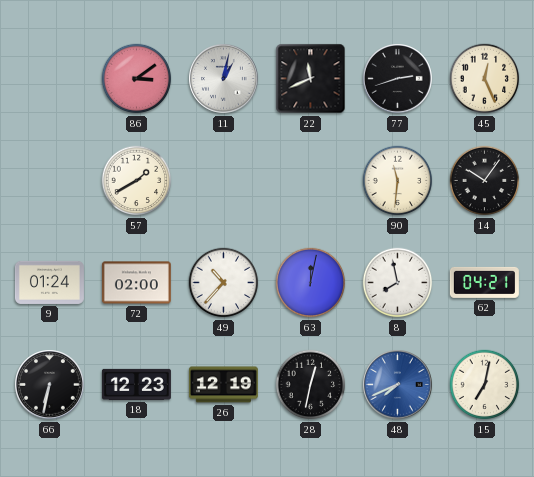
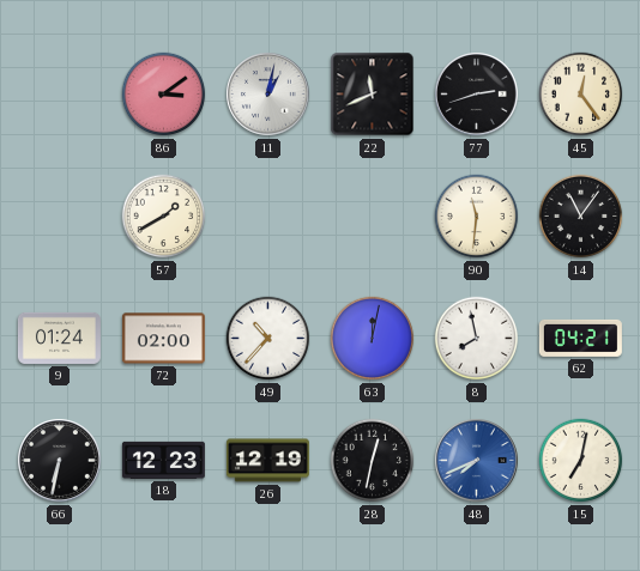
45: 12:26 -> 12:24
14: 10:06 -> 11:06
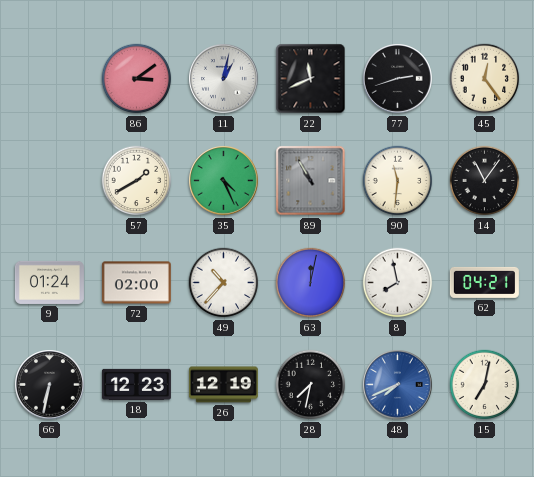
35: none -> 4:26
89: none -> 10:55
28: 12:32 -> 7:32
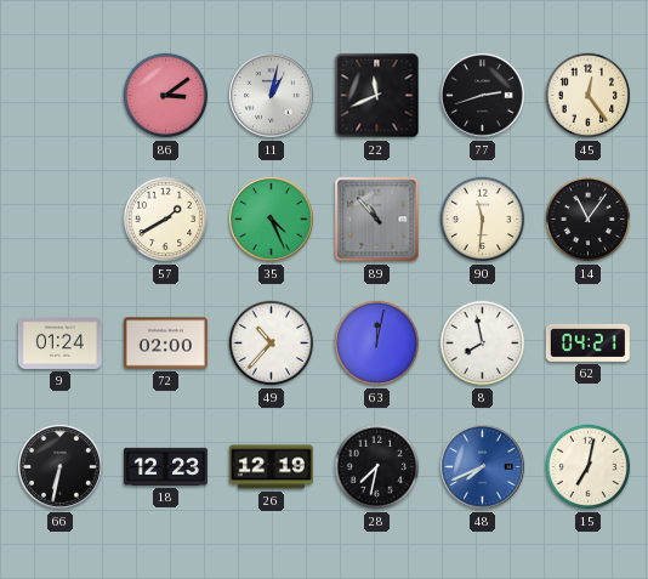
89: 10:55 -> 10:53
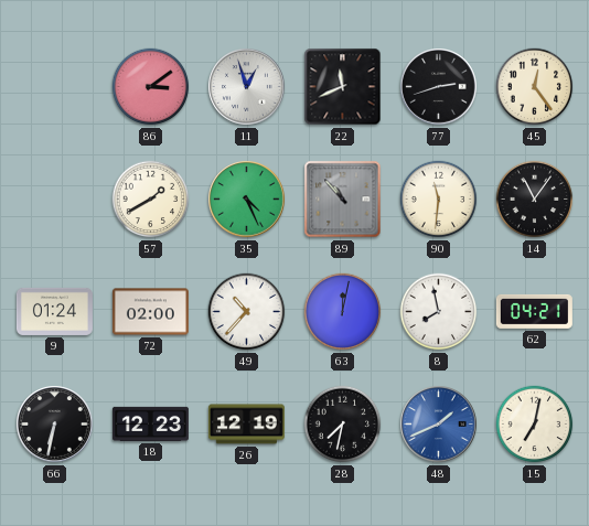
11: 1:02 -> 12:57
48: 7:41 -> 1:41
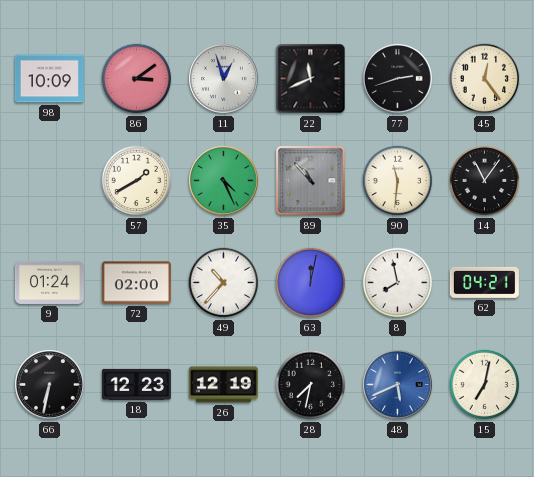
98: none -> 10:09
48: 1:41 -> 5:41
